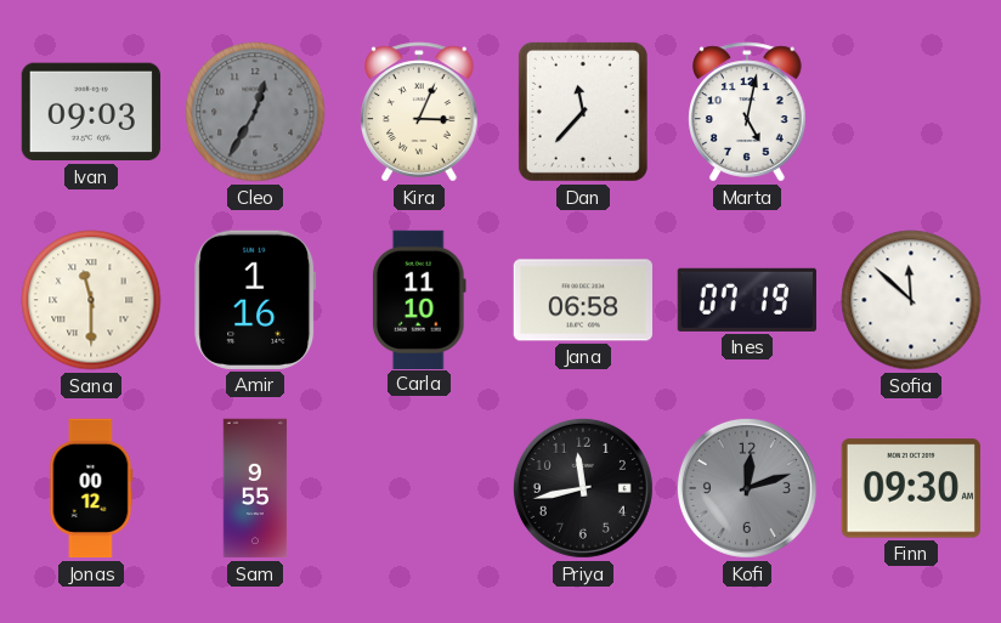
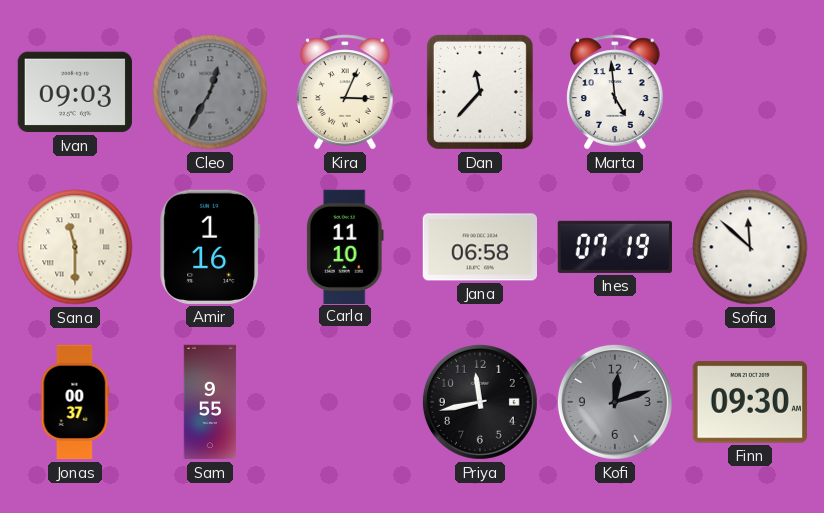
Marta: 5:02 -> 4:59
Jonas: 00:12 -> 00:37
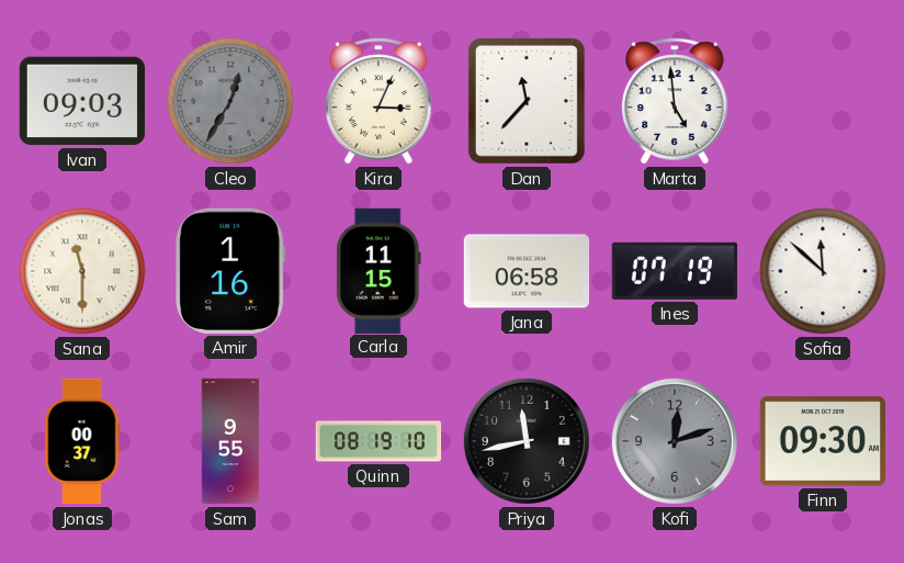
Carla: 11:10 -> 11:15
Quinn: none -> 08:19
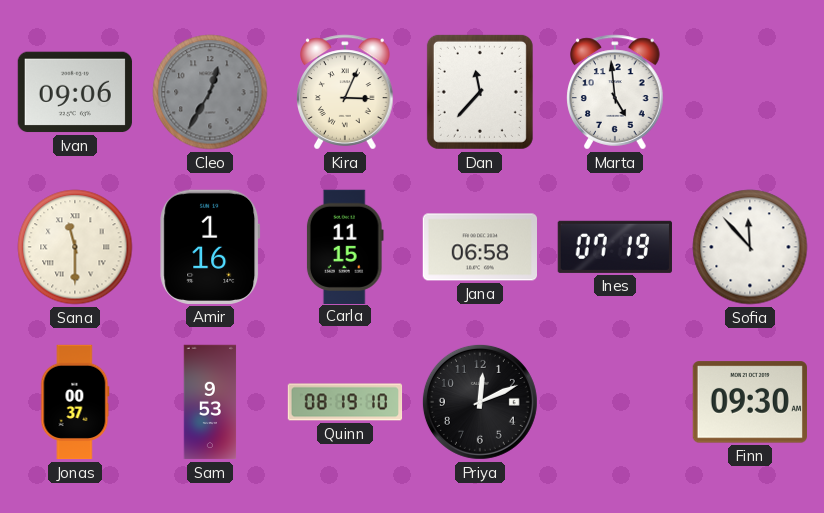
Ivan: 09:03 -> 09:06
Sofia: 11:52 -> 11:53
Sam: 9:55 -> 9:53
Priya: 11:43 -> 12:11
Kofi: 12:12 -> none
